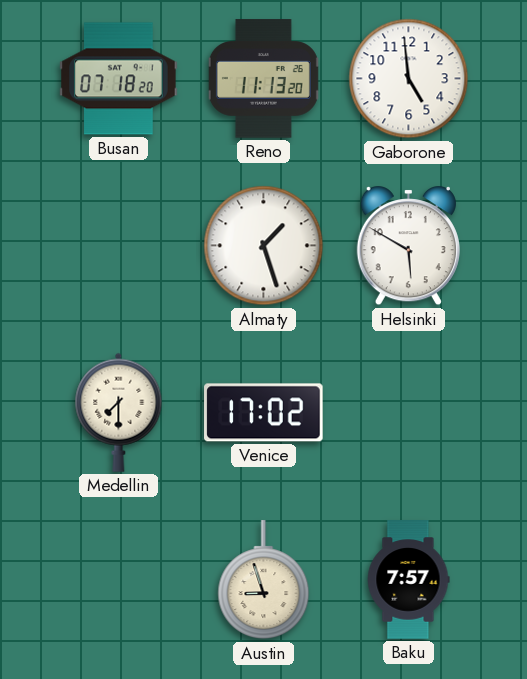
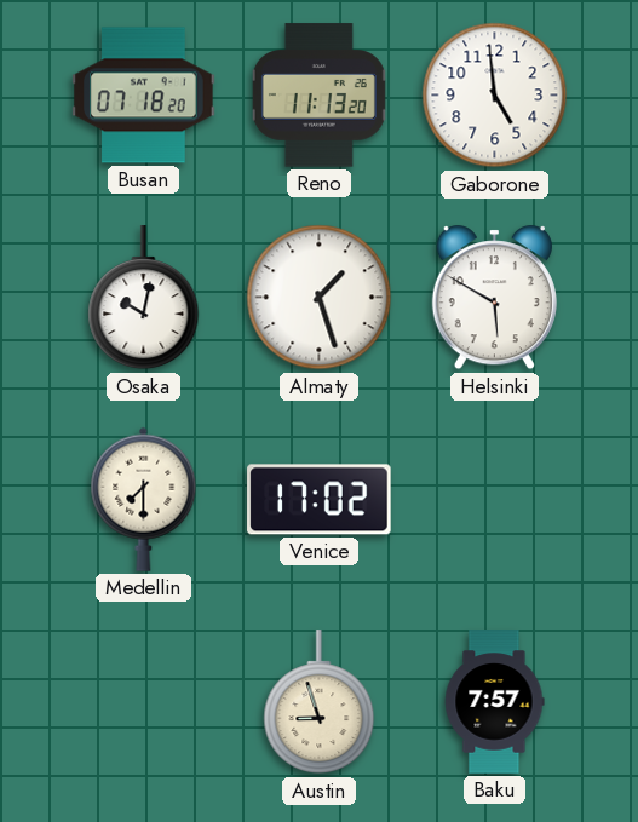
Osaka: none -> 10:02
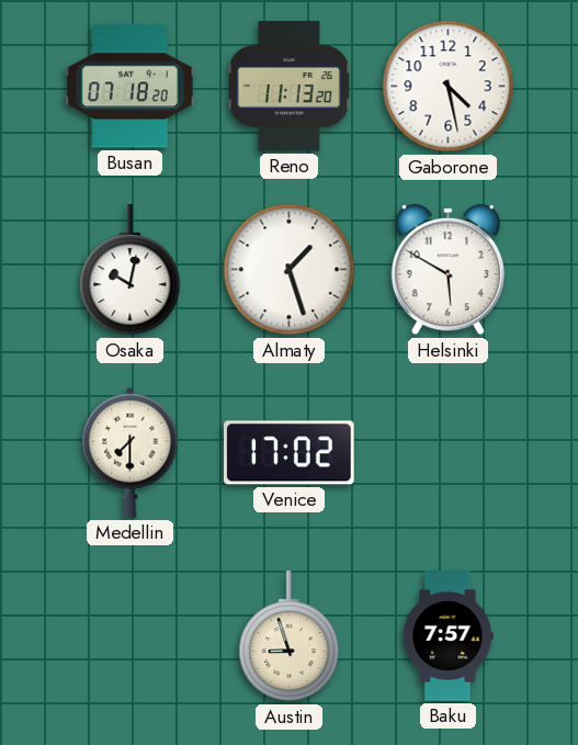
Gaborone: 4:59 -> 4:28
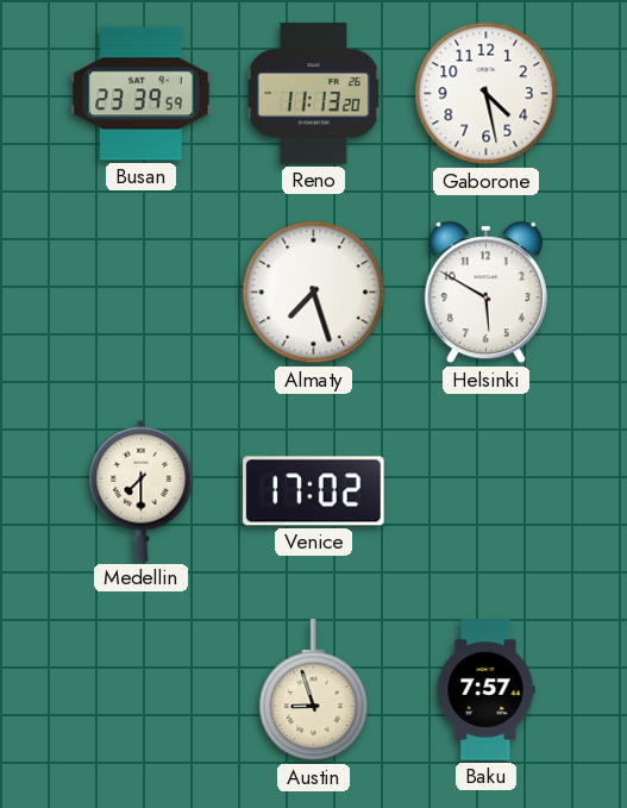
Busan: 07:18 -> 23:39
Osaka: 10:02 -> none
Almaty: 1:27 -> 7:27
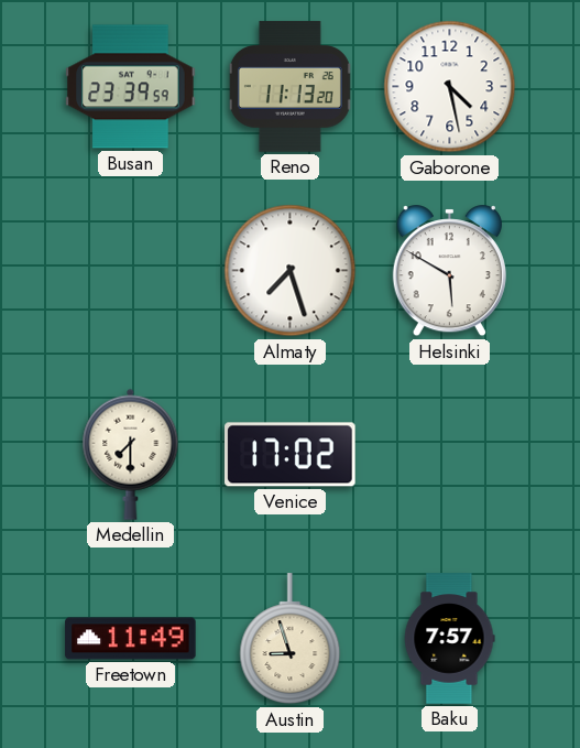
Freetown: none -> 11:49
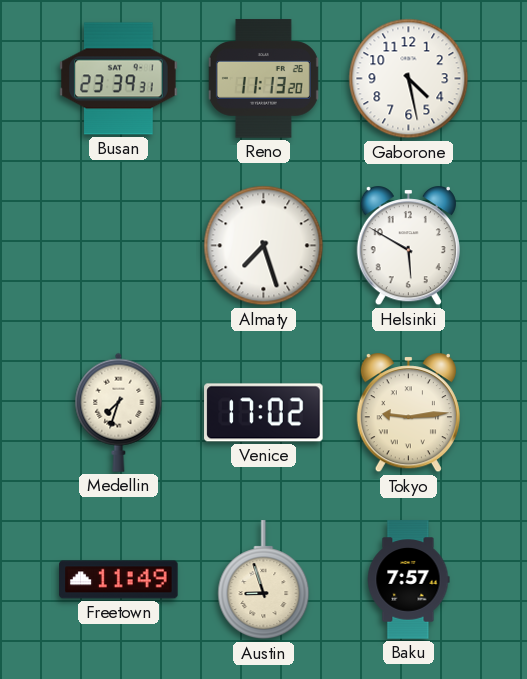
Busan: 23:39:59 -> 23:39:31
Medellin: 7:30 -> 7:33
Tokyo: none -> 9:14
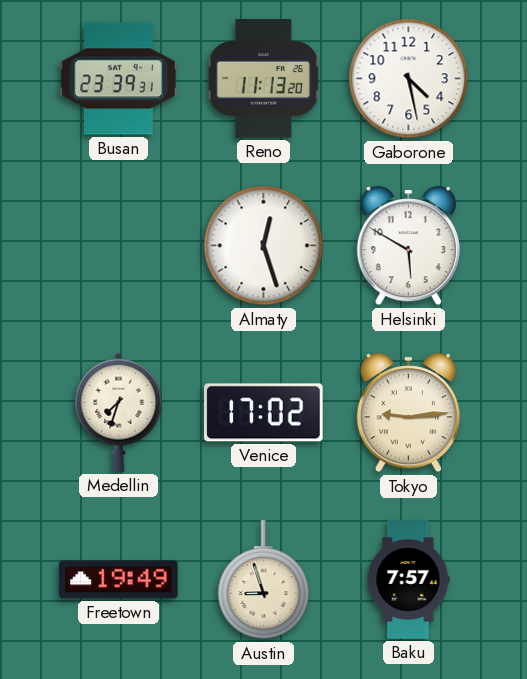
Almaty: 7:27 -> 12:27
Freetown: 11:49 -> 19:49
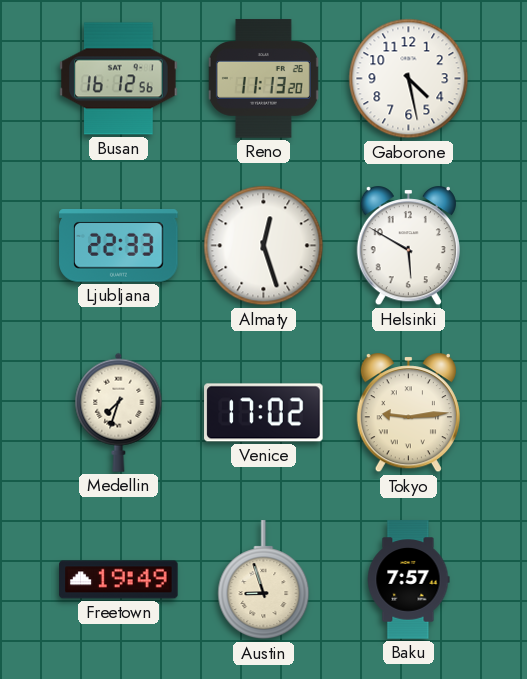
Busan: 23:39 -> 16:12
Ljubljana: none -> 22:33
